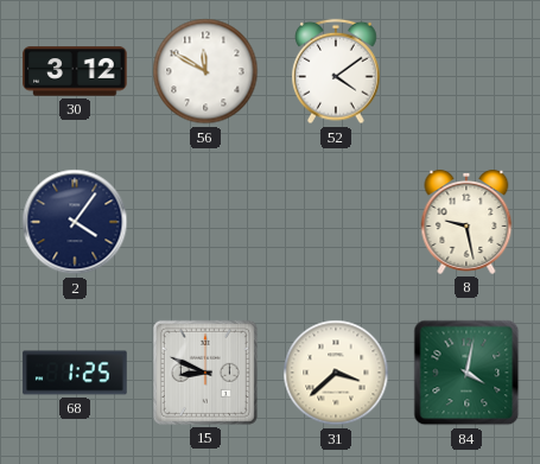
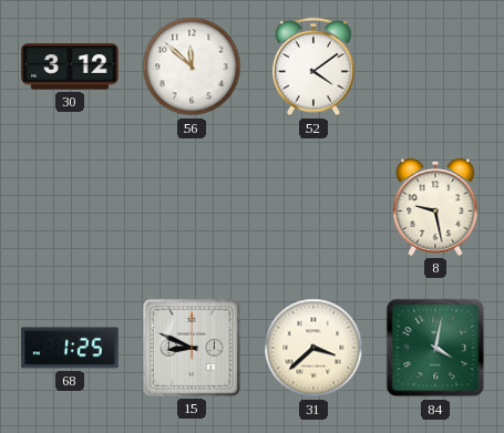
56: 11:50 -> 11:52
2: 4:06 -> none
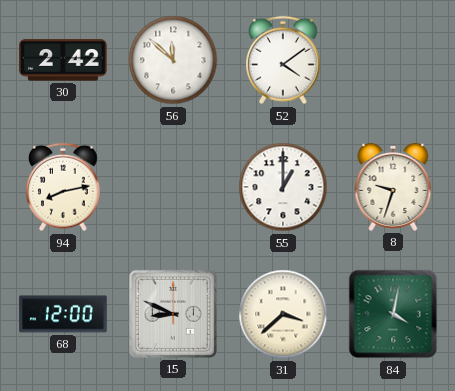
30: 3:12 -> 2:42
94: none -> 8:13
55: none -> 1:00
8: 9:28 -> 9:33
68: 1:25 -> 12:00
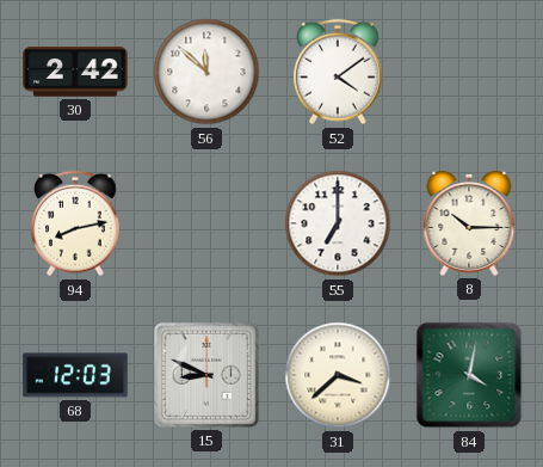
55: 1:00 -> 7:00
8: 9:33 -> 10:15
68: 12:00 -> 12:03
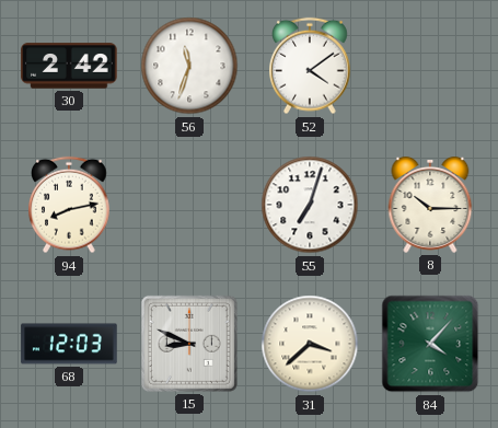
56: 11:52 -> 11:33
55: 7:00 -> 7:03
84: 4:02 -> 4:07
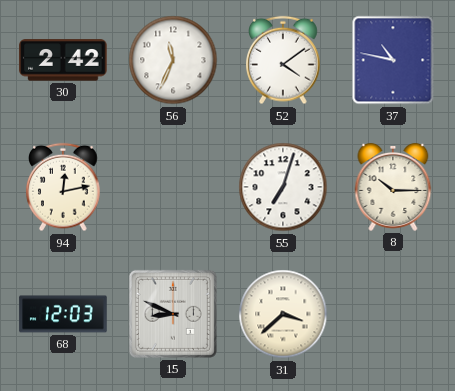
56: 11:33 -> 11:34
37: none -> 10:47
94: 8:13 -> 12:13
84: 4:07 -> none
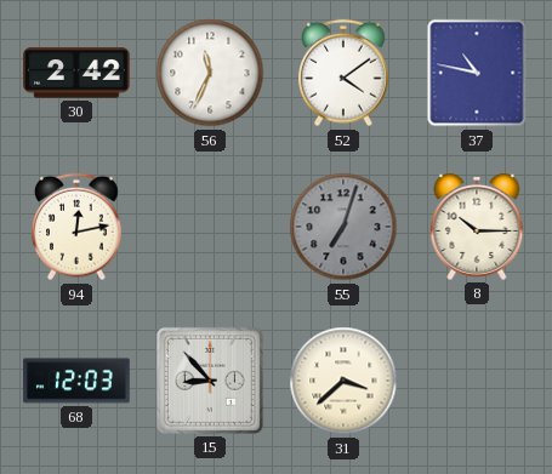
55 dial: white -> grey
15: 8:49 -> 8:53
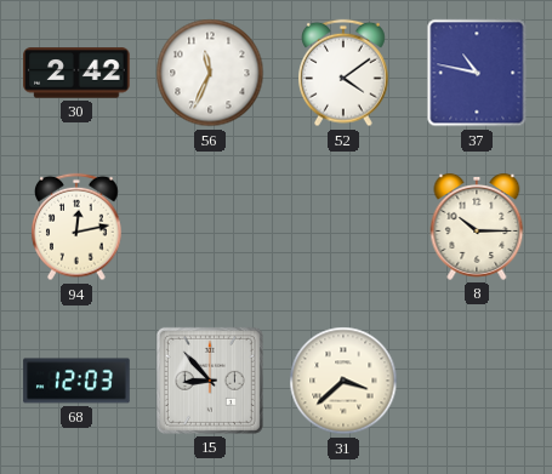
55: 7:03 -> none
